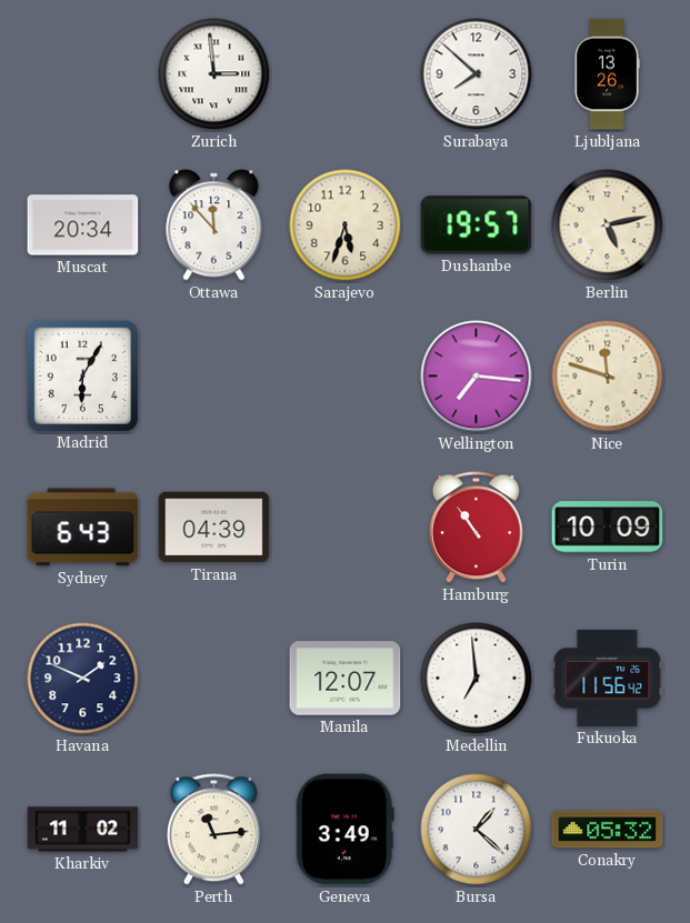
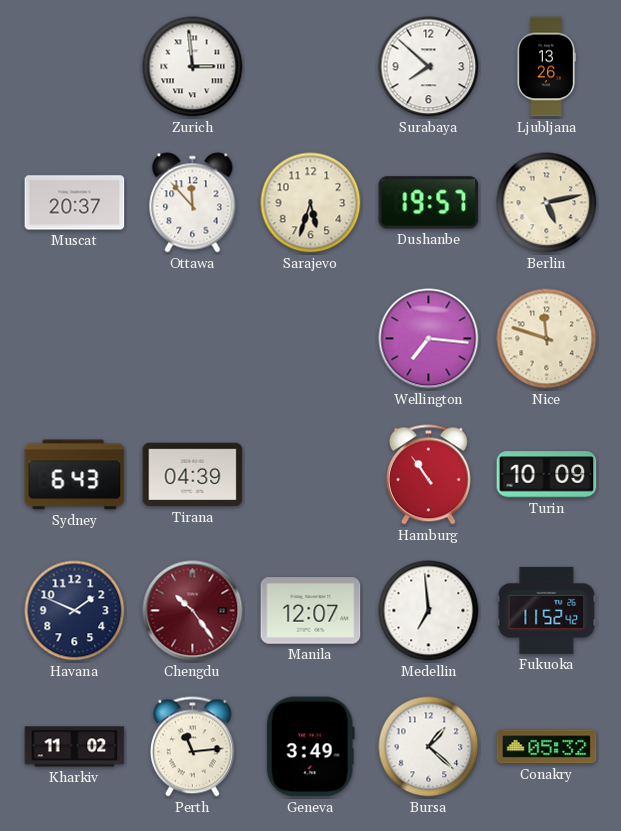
Muscat: 20:34 -> 20:37
Madrid: 6:05 -> none
Chengdu: none -> 10:24
Fukuoka: 11:56 -> 11:52
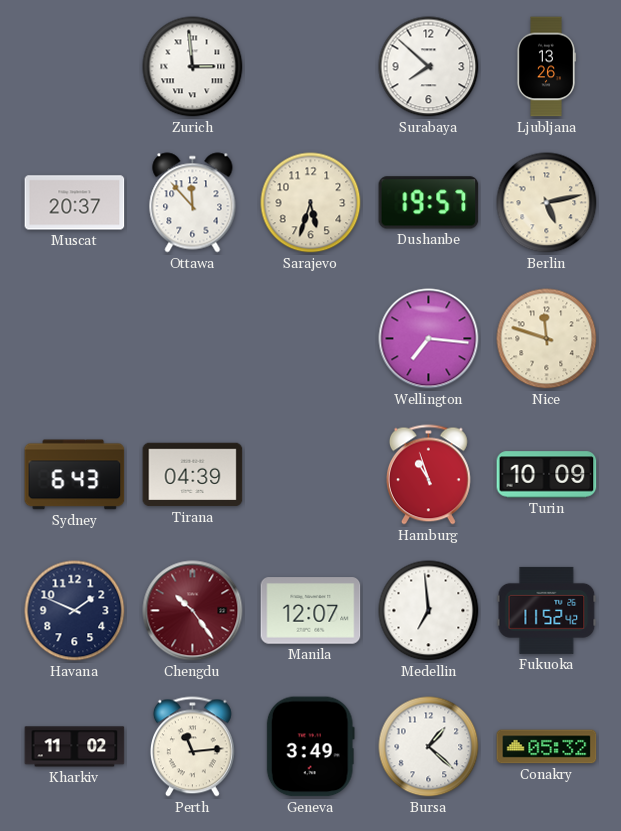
Hamburg: 10:54 -> 10:57
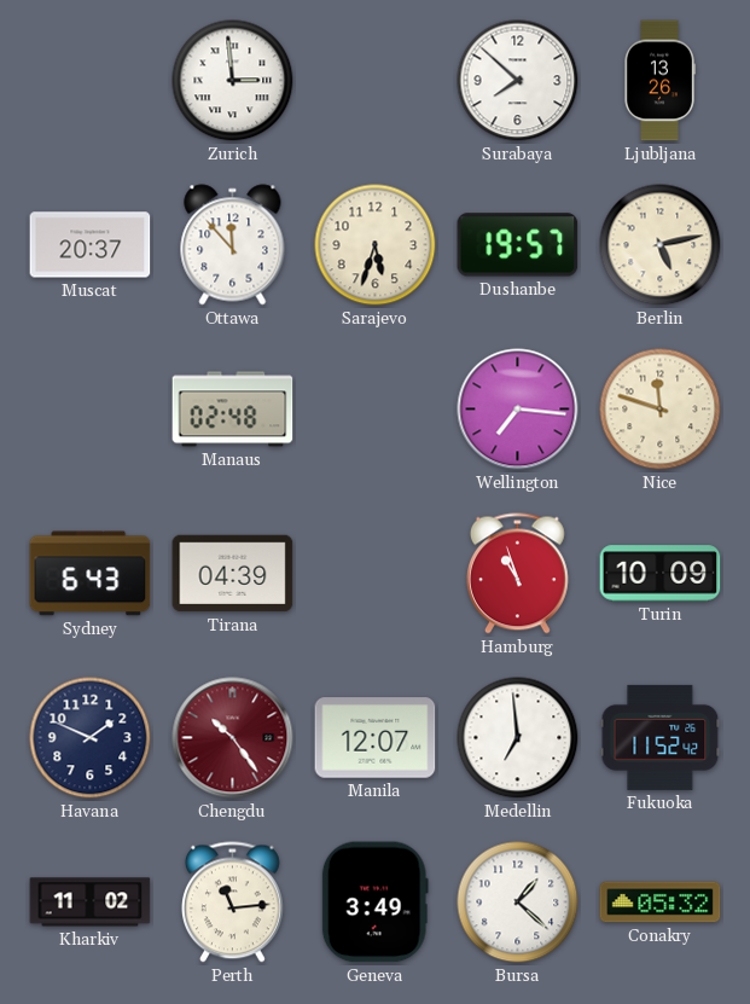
Manaus: none -> 02:48
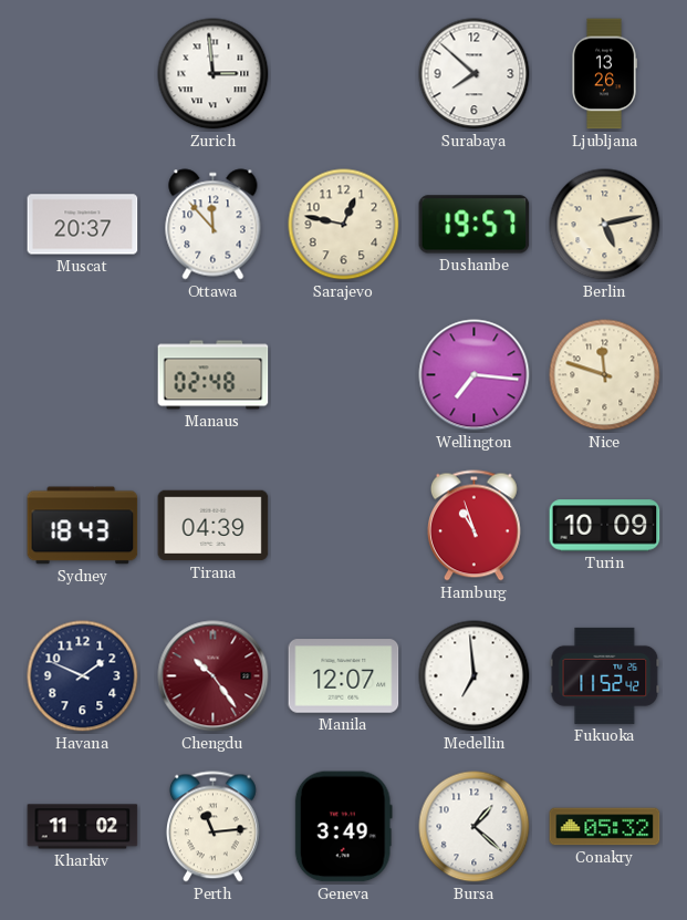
Sarajevo: 5:33 -> 12:47
Sydney: 6:43 -> 18:43
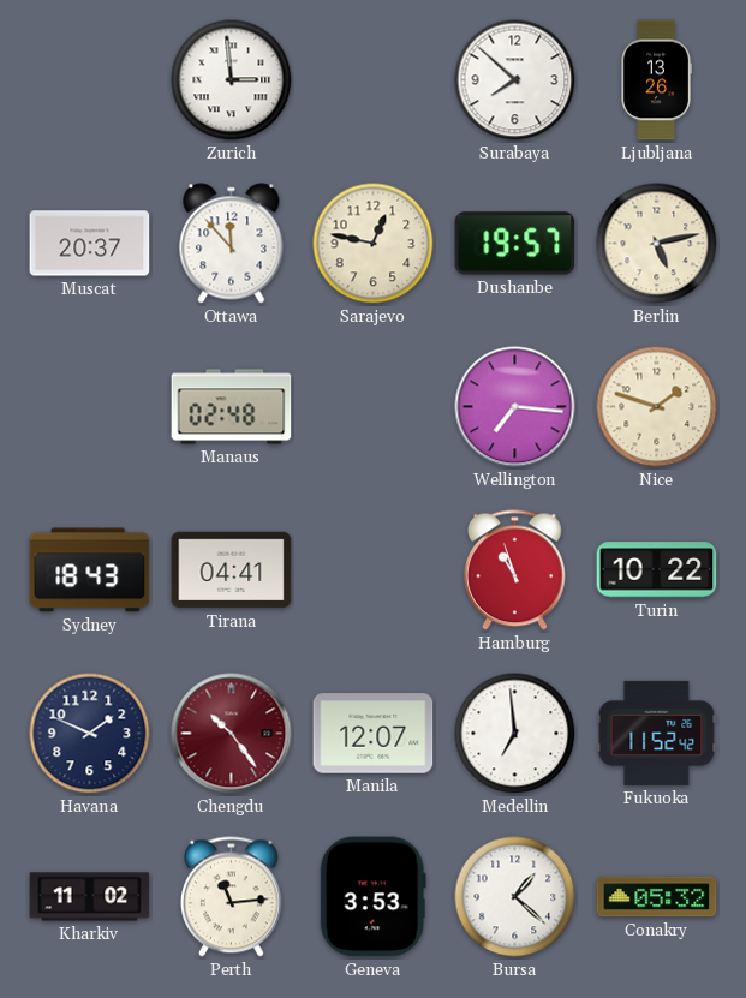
Nice: 11:48 -> 1:48
Tirana: 04:39 -> 04:41
Turin: 10:09 -> 10:22
Geneva: 3:49 -> 3:53
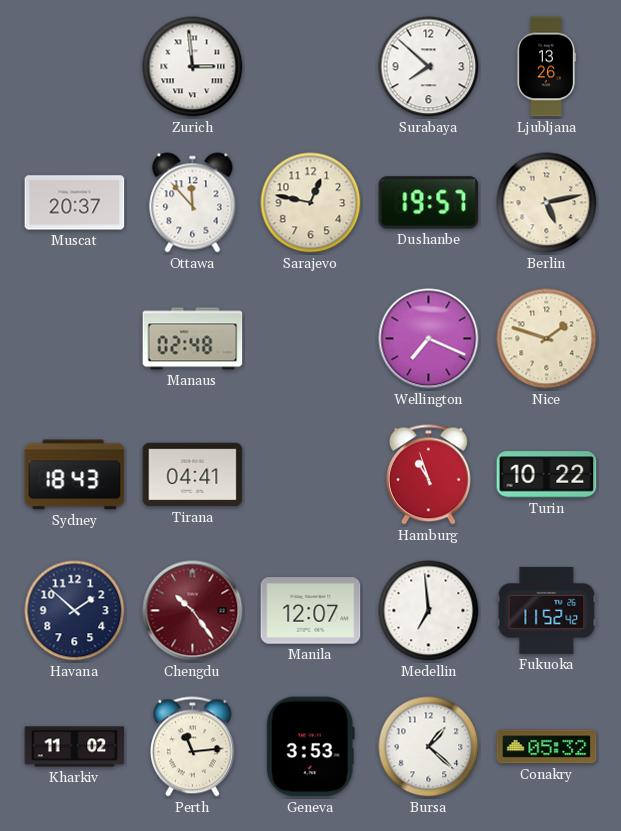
Wellington: 7:16 -> 7:19
Havana: 1:49 -> 1:52
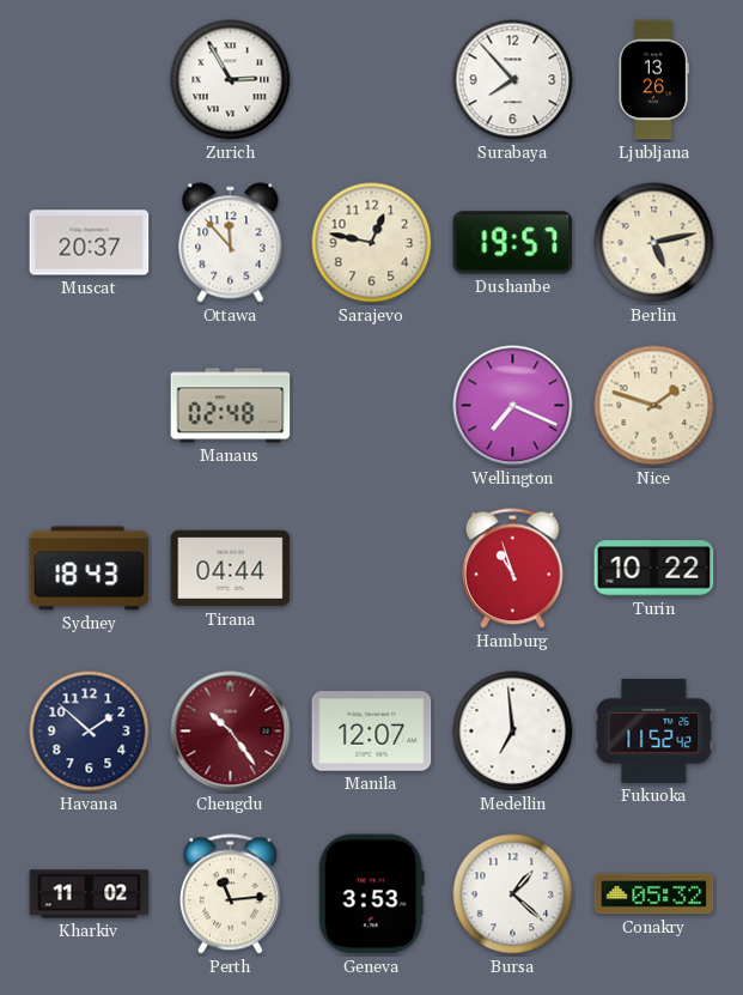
Zurich: 2:59 -> 2:55
Surabaya: 7:52 -> 7:53
Tirana: 04:41 -> 04:44
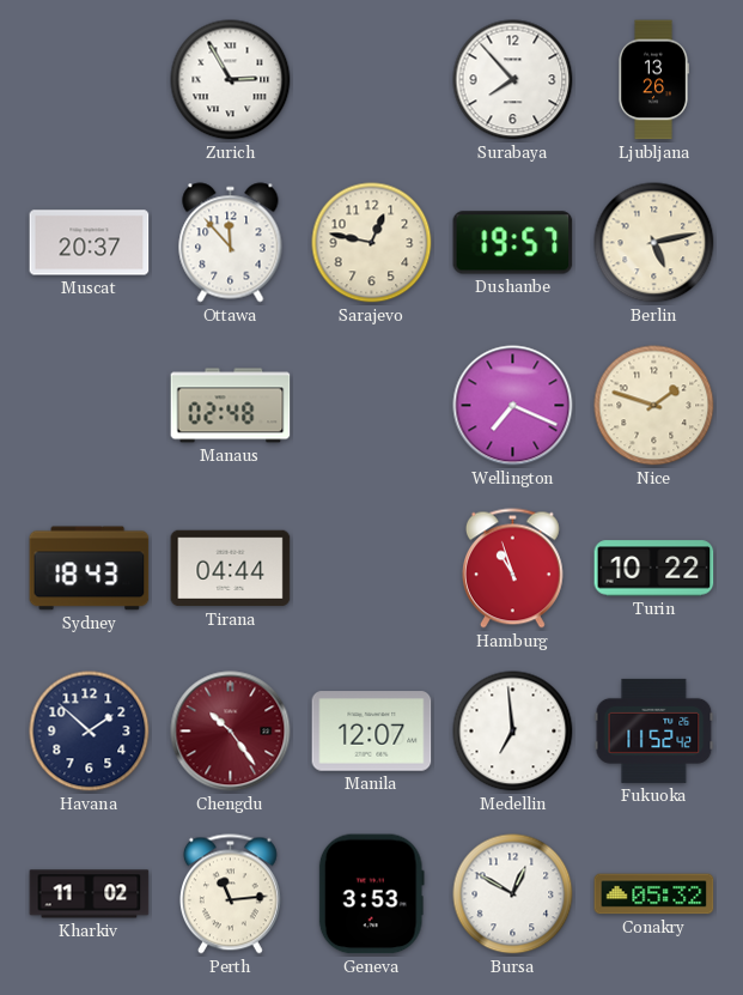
Bursa: 1:22 -> 12:50
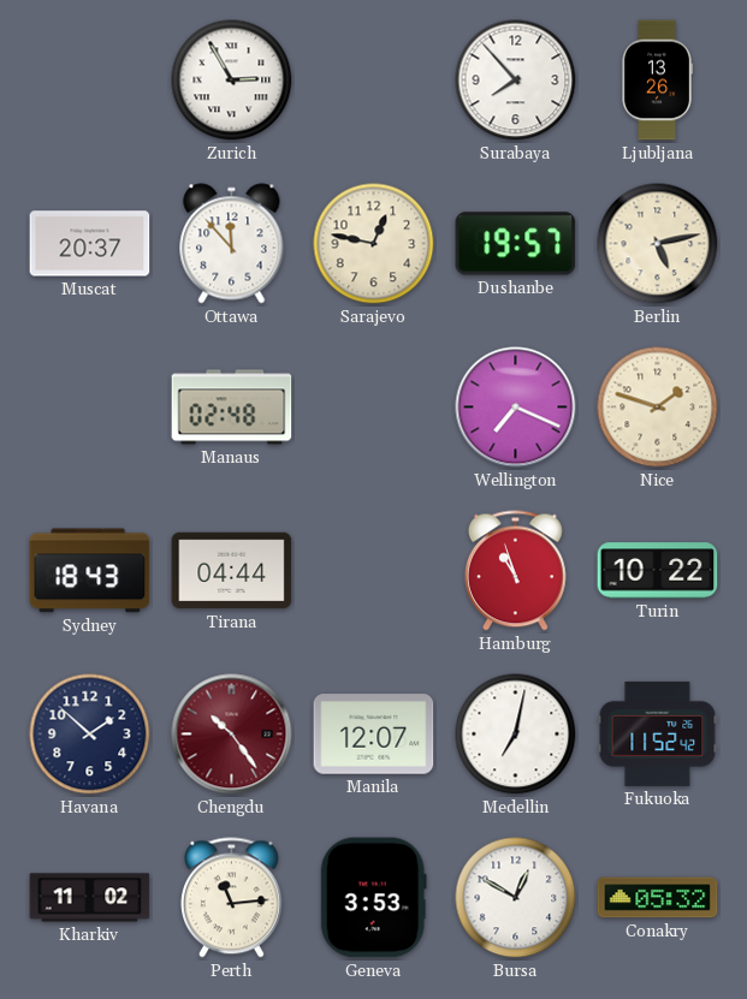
Medellin: 6:59 -> 7:02
